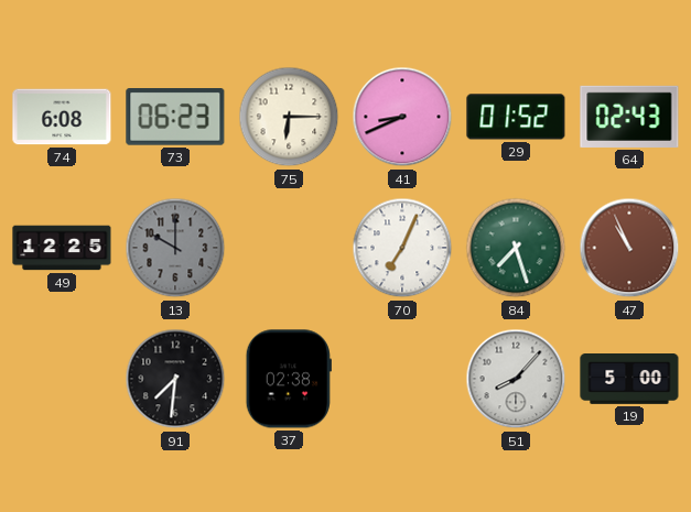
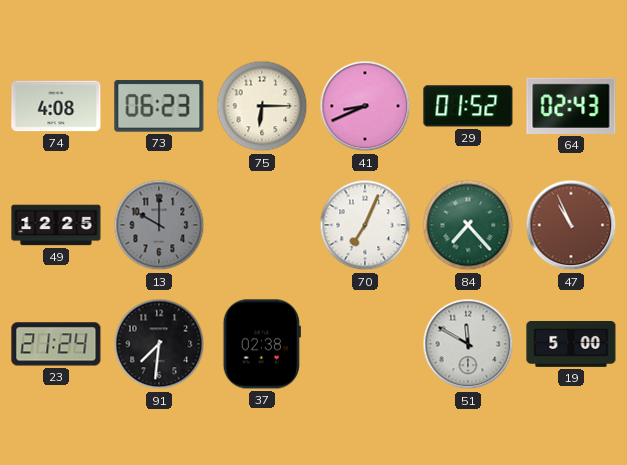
74: 6:08 -> 4:08
84: 7:27 -> 7:23
23: none -> 21:24
51: 8:07 -> 11:50
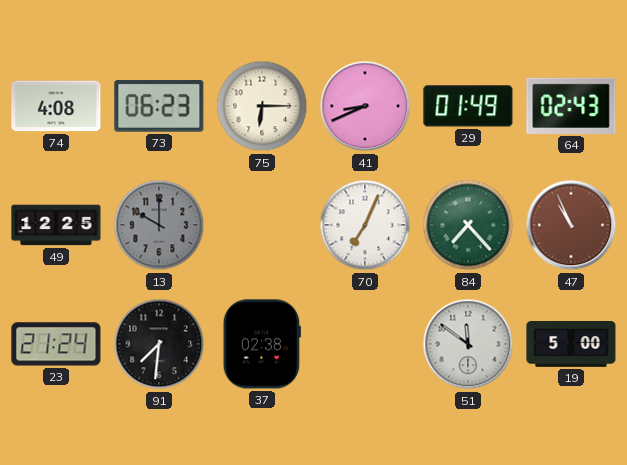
29: 01:52 -> 01:49
51: 11:50 -> 11:51
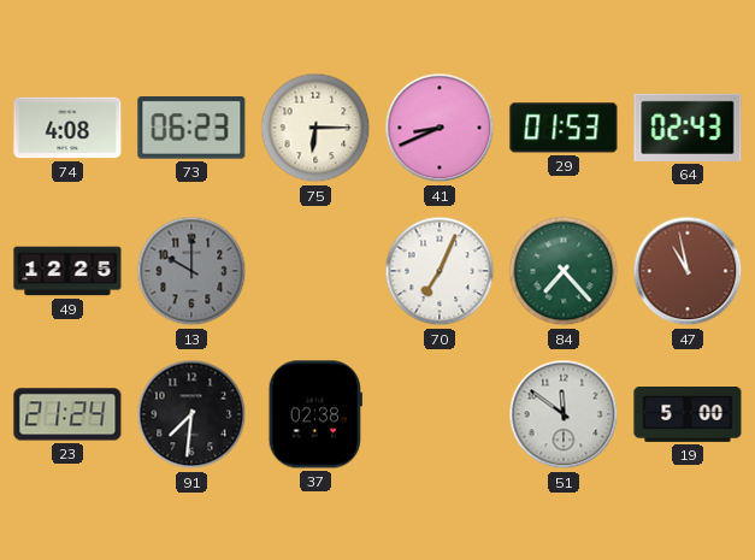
29: 01:49 -> 01:53
47: 10:56 -> 10:58
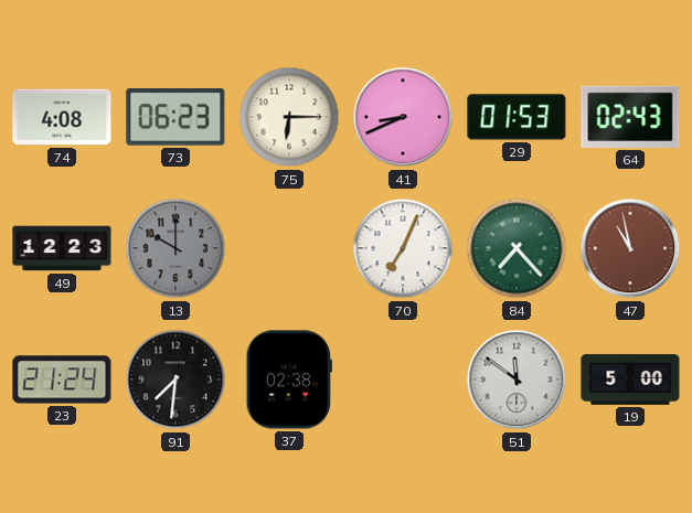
49: 12:25 -> 12:23
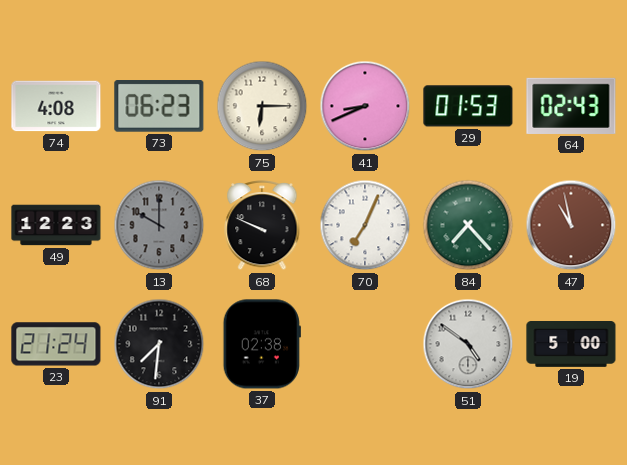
68: none -> 9:49
51: 11:51 -> 4:51
